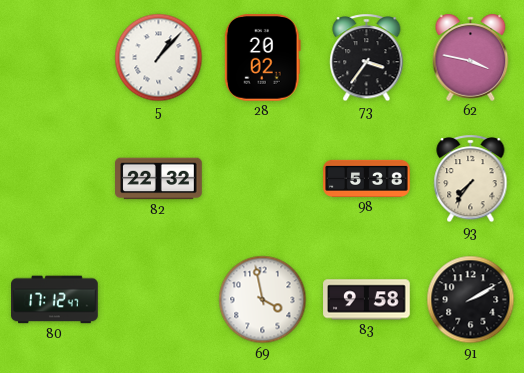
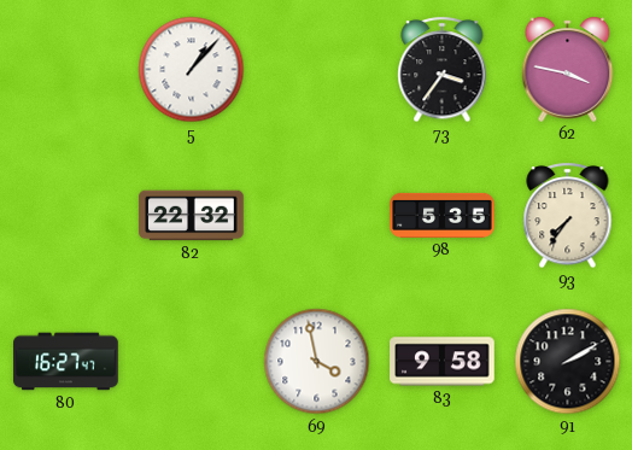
28: 20:02 -> none
98: 5:38 -> 5:35
80: 17:12 -> 16:27
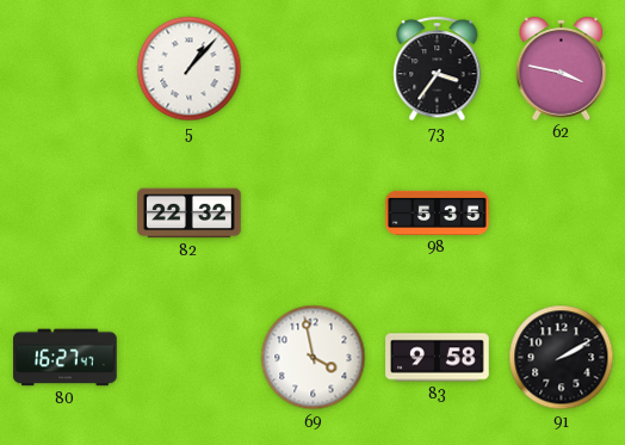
93: 7:36 -> none
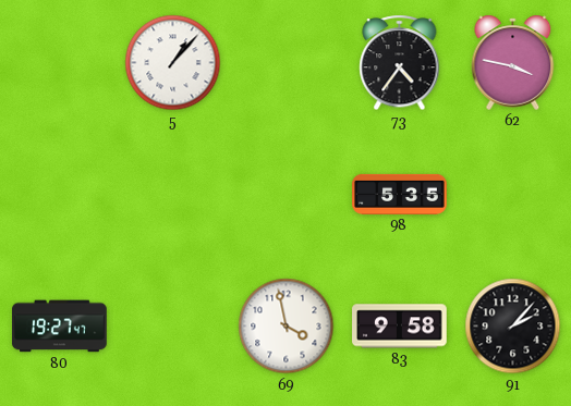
73: 3:36 -> 4:36
82: 22:32 -> none
80: 16:27 -> 19:27
91: 2:10 -> 2:07
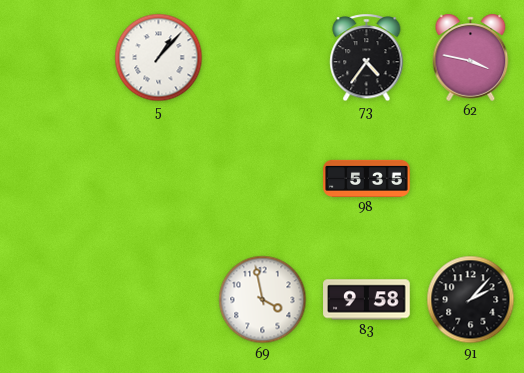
80: 19:27 -> none
